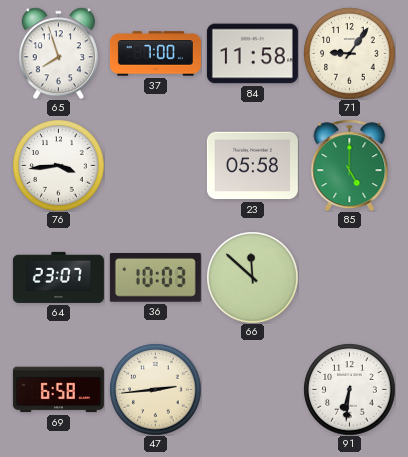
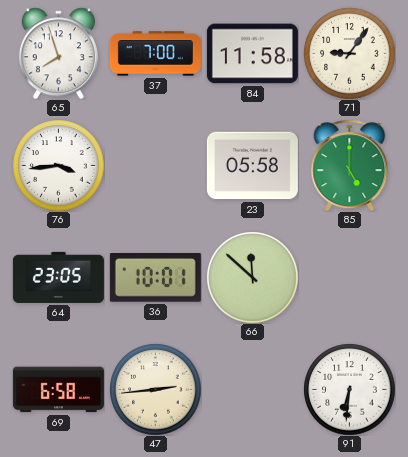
64: 23:07 -> 23:05
36: 10:03 -> 10:01
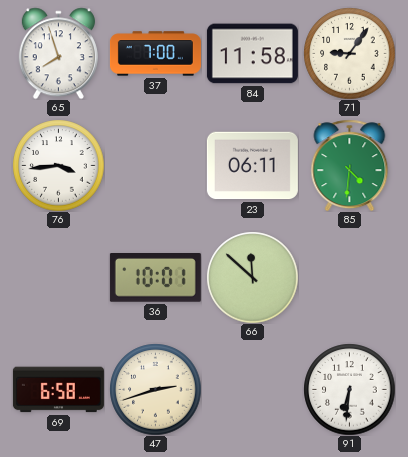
23: 05:58 -> 06:11
85: 5:00 -> 4:31
64: 23:05 -> none
47: 2:44 -> 2:42
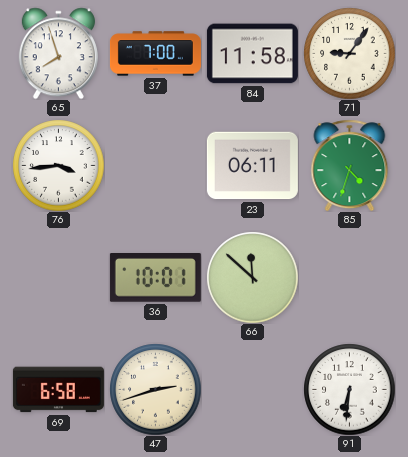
85: 4:31 -> 4:33
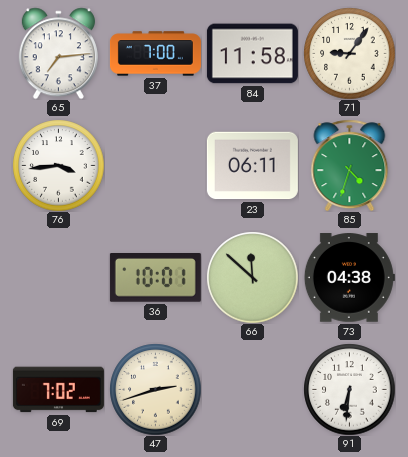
65: 7:57 -> 7:14
73: none -> 04:38
69: 6:58 -> 7:02
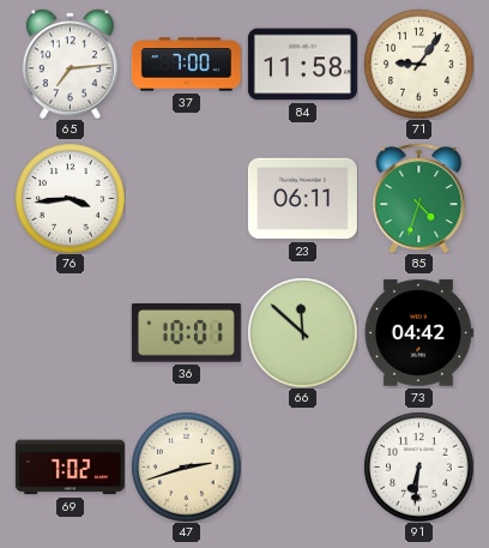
73: 04:38 -> 04:42
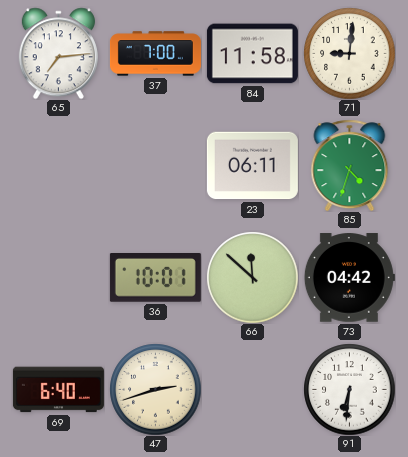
71: 9:06 -> 9:01
76: 3:44 -> none
69: 7:02 -> 6:40
